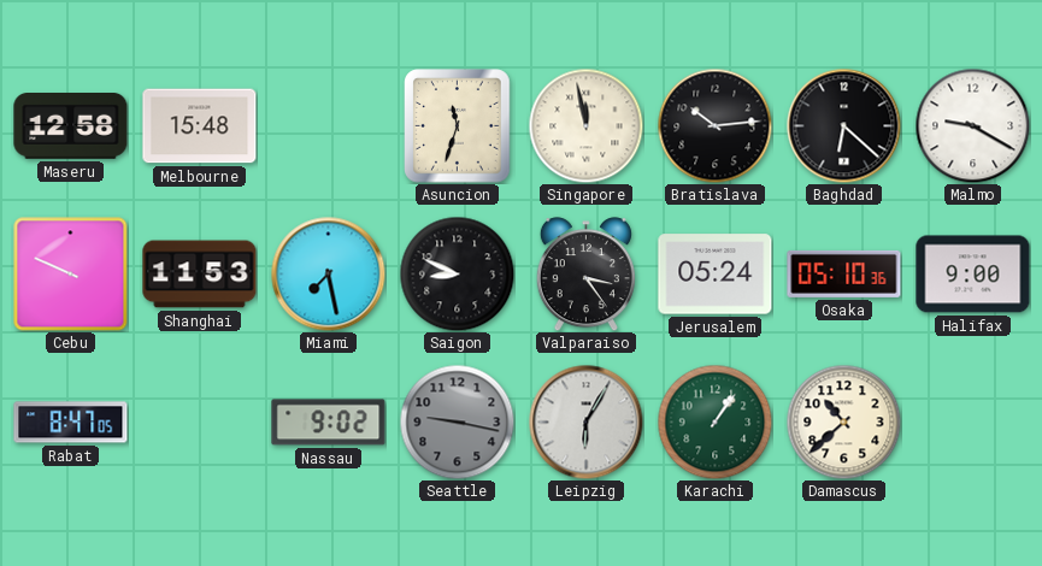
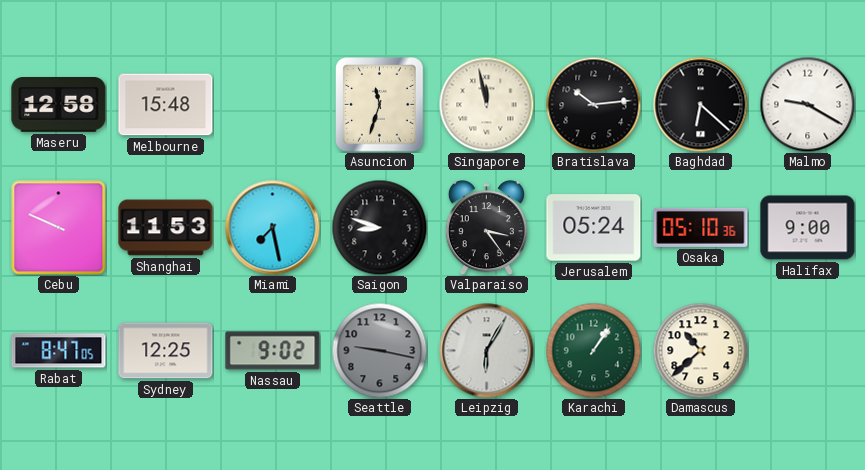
Saigon: 8:49 -> 8:48
Sydney: none -> 12:25
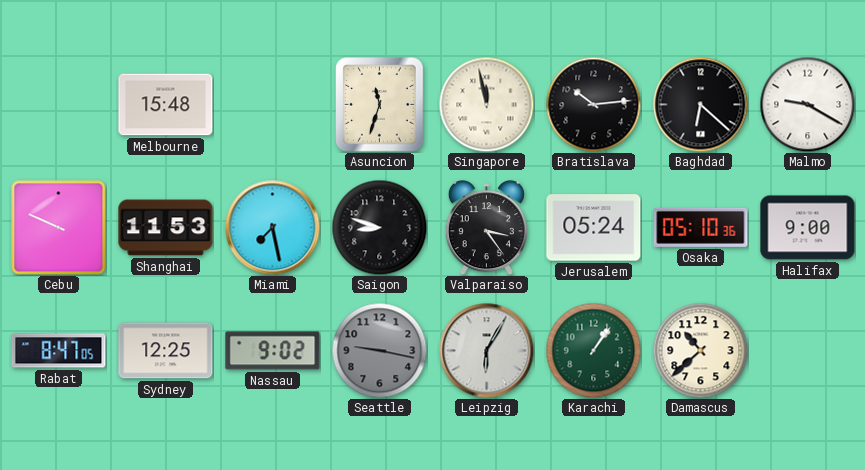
Maseru: 12:58 -> none
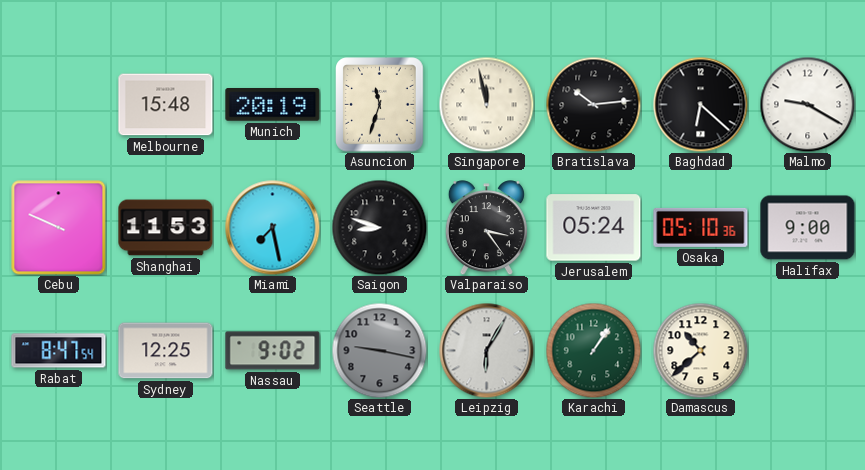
Munich: none -> 20:19
Rabat: 8:47:05 -> 8:47:54
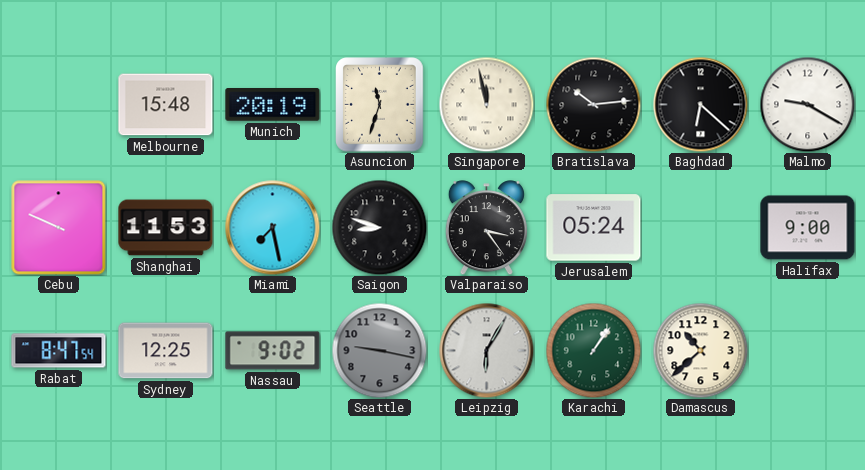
Osaka: 05:10 -> none
